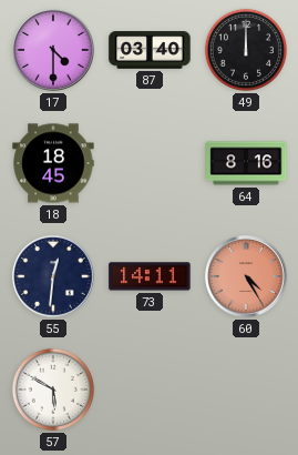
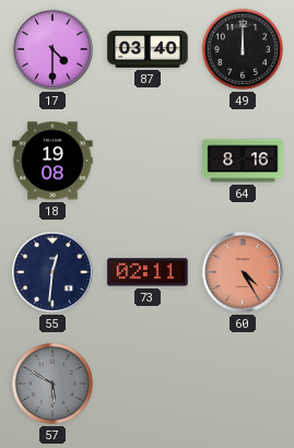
18: 18:45 -> 19:08
73: 14:11 -> 02:11
57 dial: white -> grey
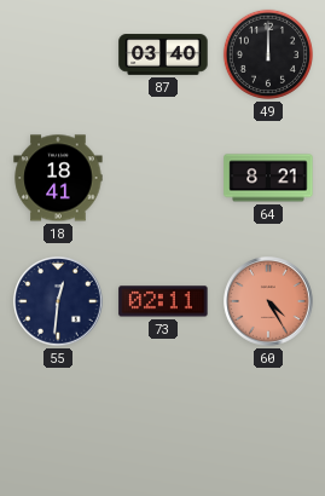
17: 4:30 -> none
18: 19:08 -> 18:41
64: 8:16 -> 8:21
57: 5:50 -> none
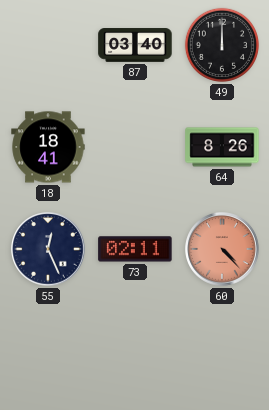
64: 8:21 -> 8:26
55: 12:31 -> 12:26
60: 4:25 -> 4:23
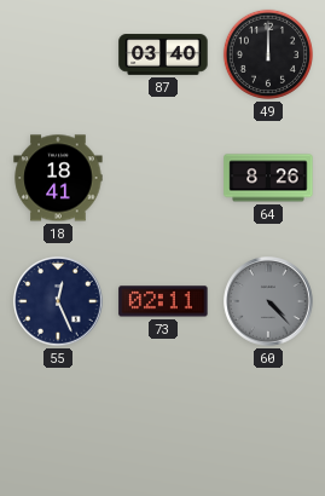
60 dial: salmon -> grey
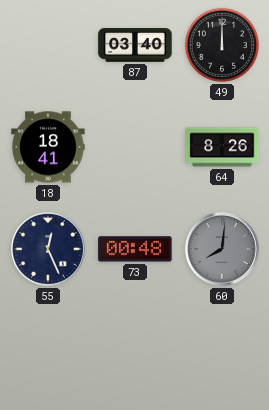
73: 02:11 -> 00:48
60: 4:23 -> 8:01
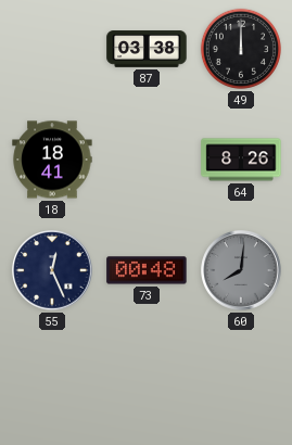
87: 03:40 -> 03:38
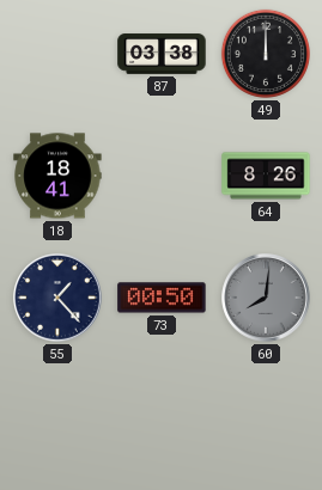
55: 12:26 -> 1:23
73: 00:48 -> 00:50
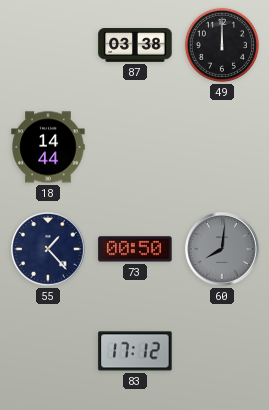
18: 18:41 -> 14:44
64: 8:26 -> none
83: none -> 17:12
